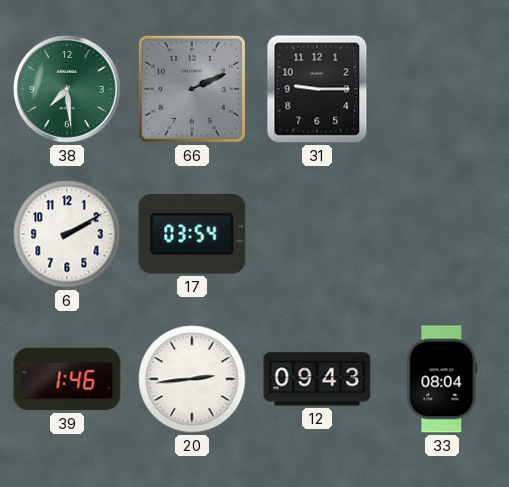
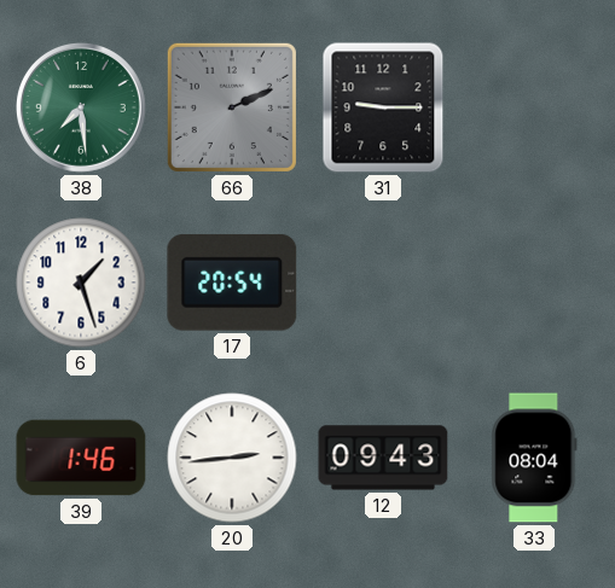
6: 2:10 -> 1:27
17: 03:54 -> 20:54
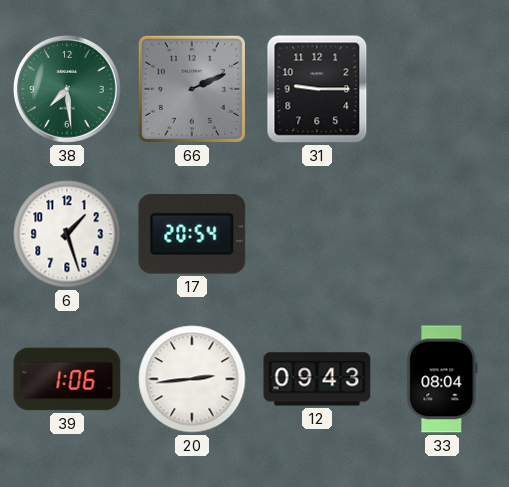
39: 1:46 -> 1:06
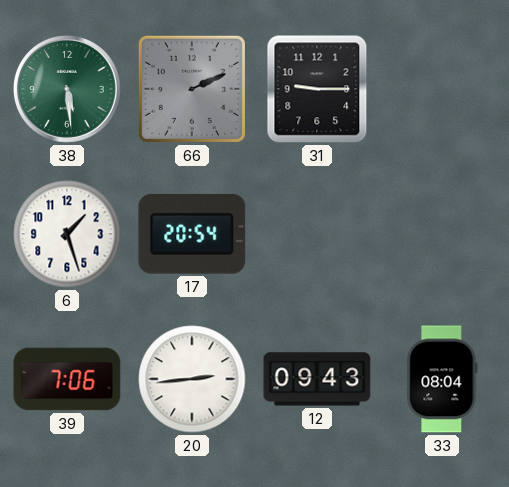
38: 7:29 -> 5:29
39: 1:06 -> 7:06
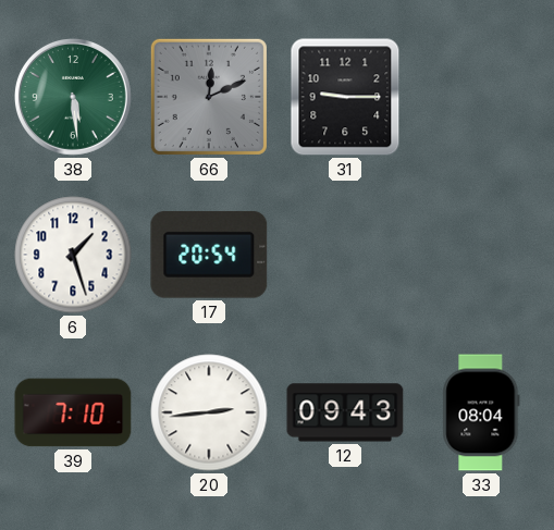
66: 2:11 -> 12:11
39: 7:06 -> 7:10
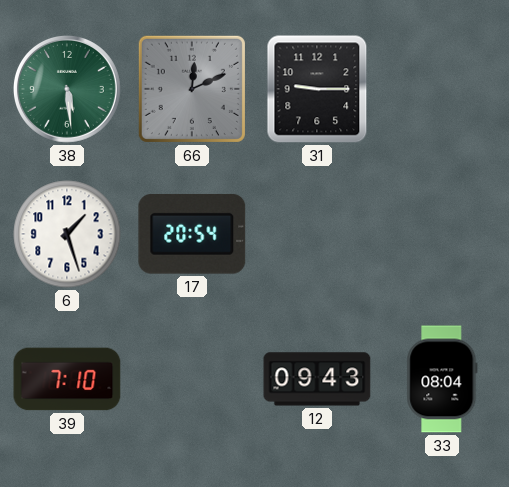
20: 2:44 -> none
